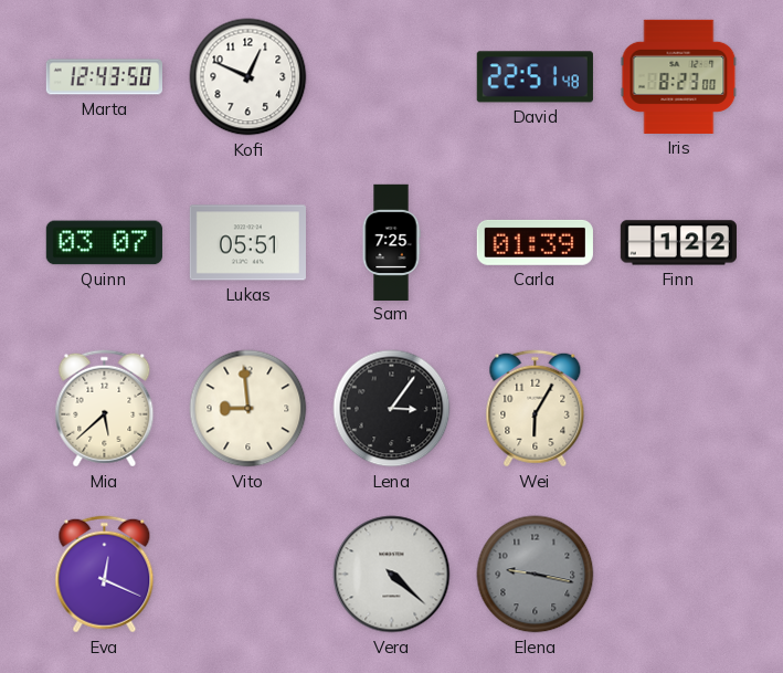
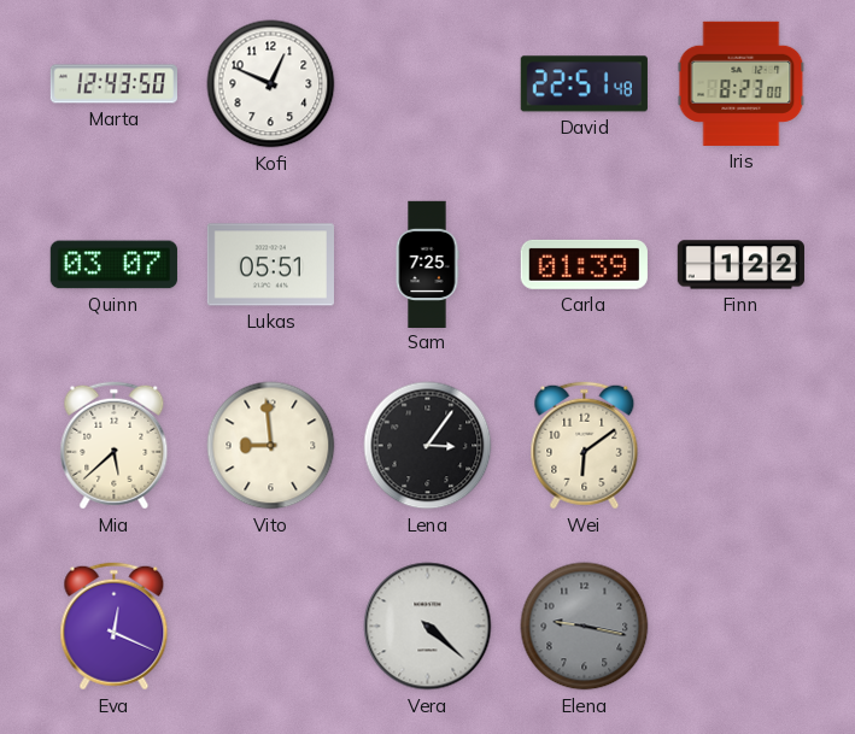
Wei: 6:05 -> 6:09
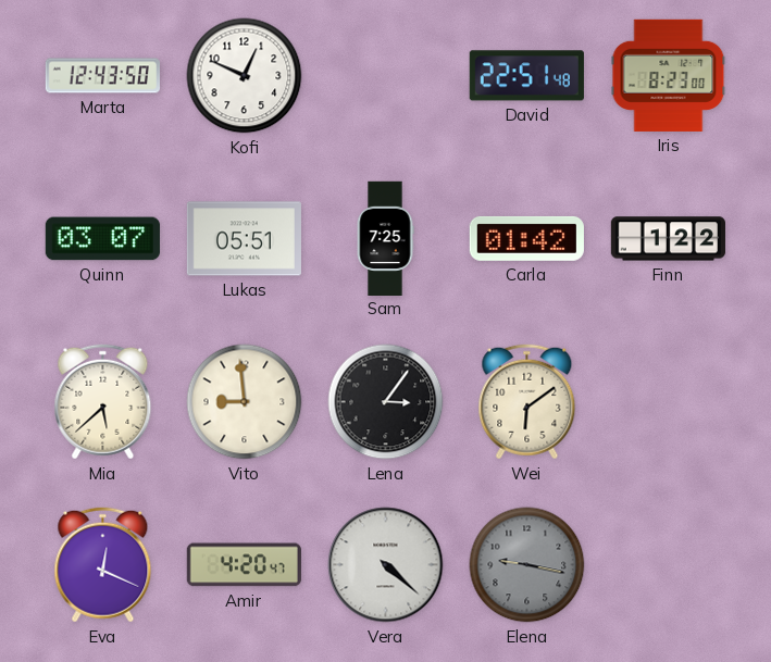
Carla: 01:39 -> 01:42
Amir: none -> 4:20
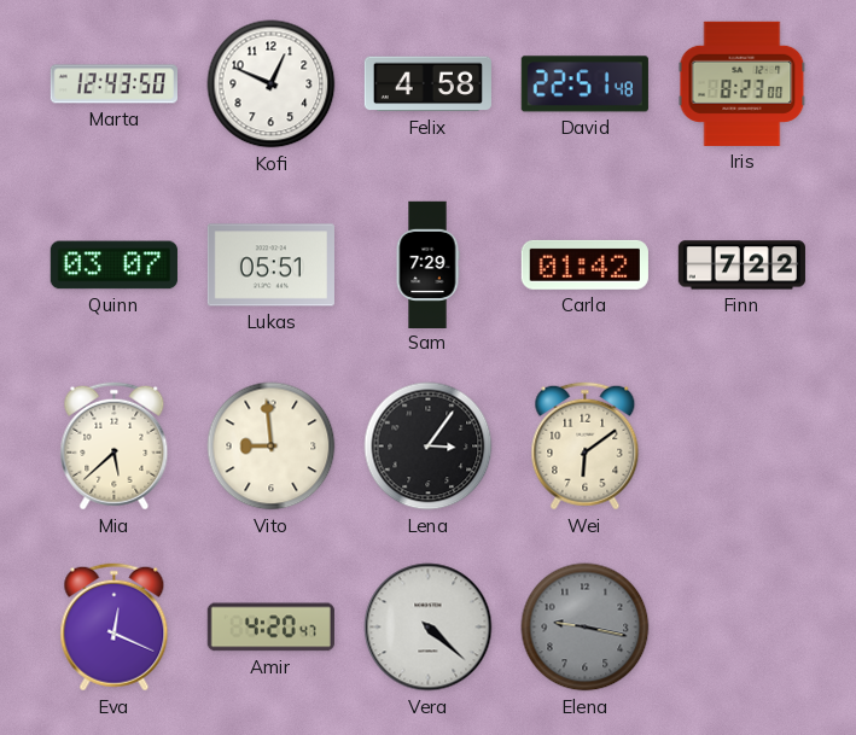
Felix: none -> 4:58
Sam: 7:25 -> 7:29
Finn: 1:22 -> 7:22
